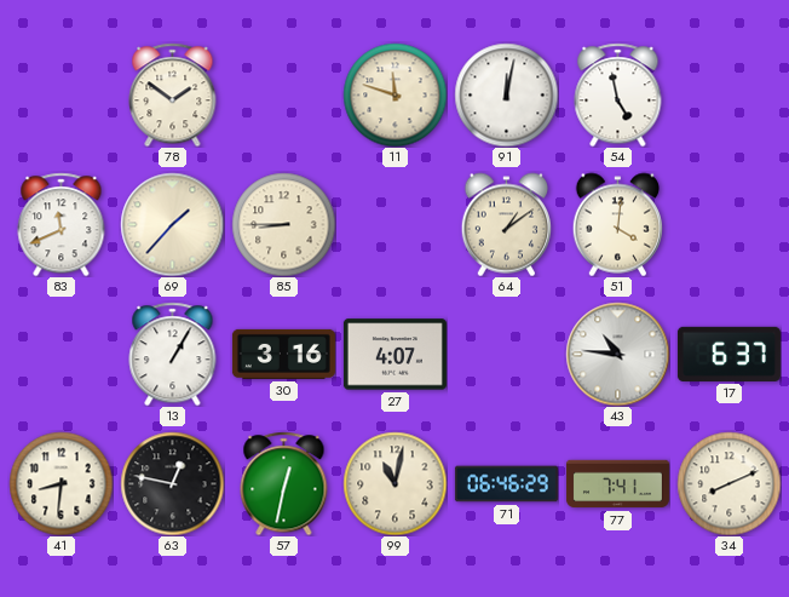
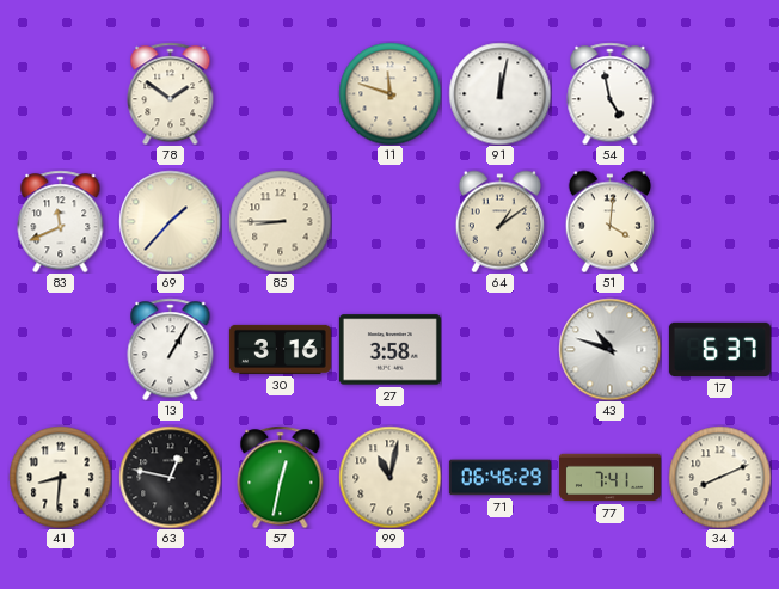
27: 4:07 -> 3:58
43: 10:46 -> 10:48
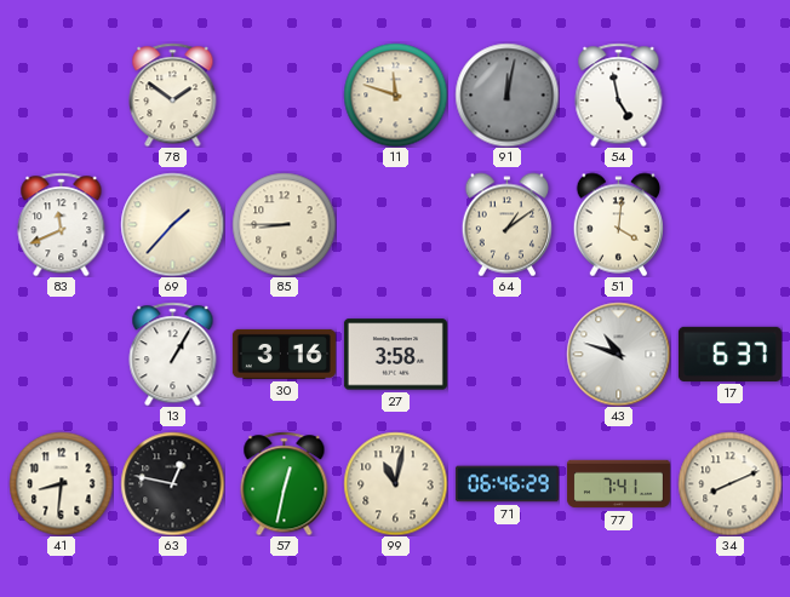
91 dial: white -> grey
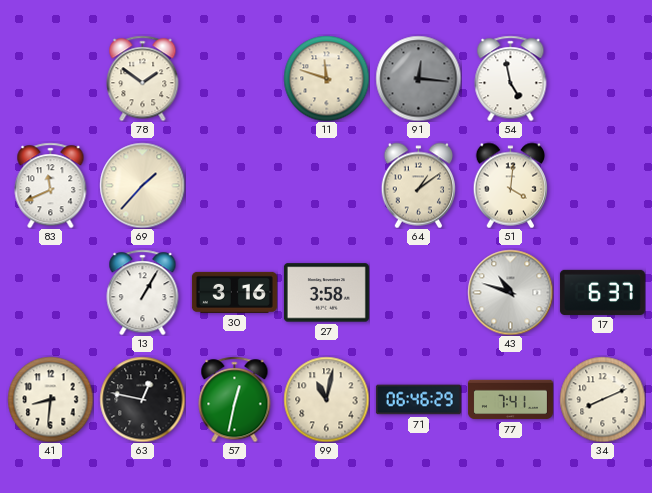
91: 12:02 -> 12:16
85: 8:45 -> none
